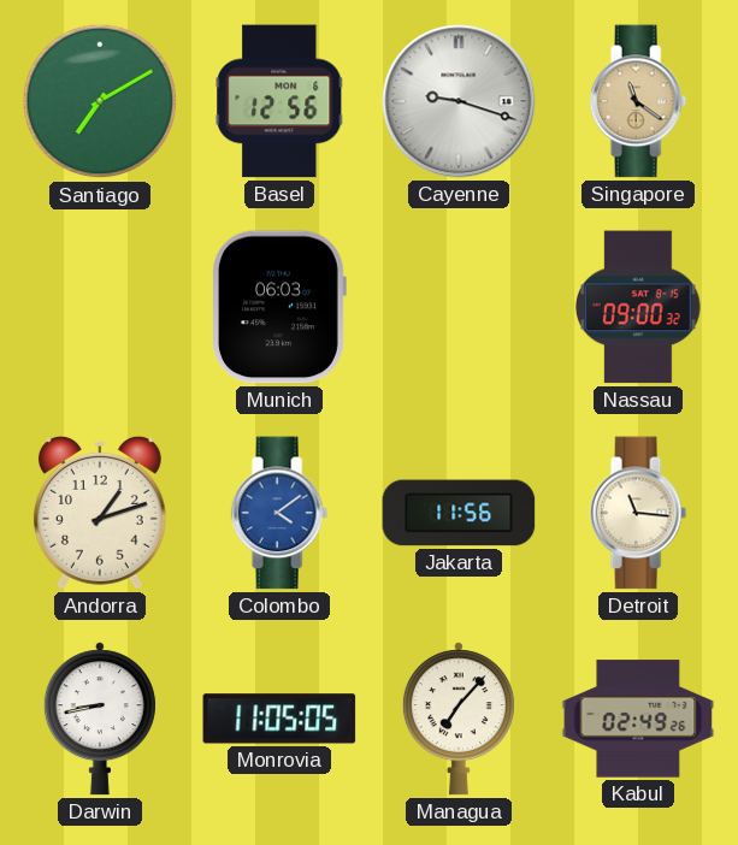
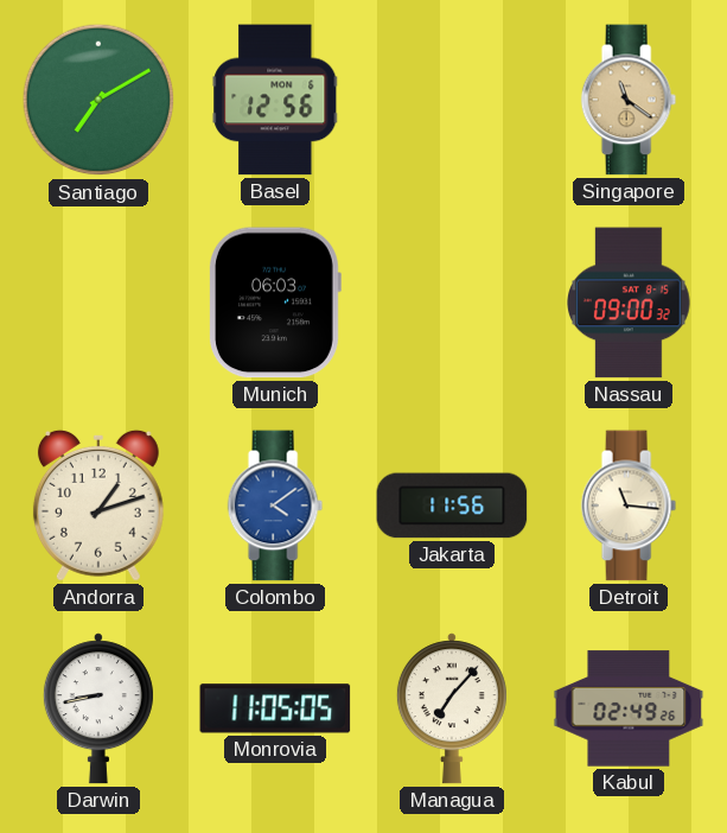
Cayenne: 9:18 -> none
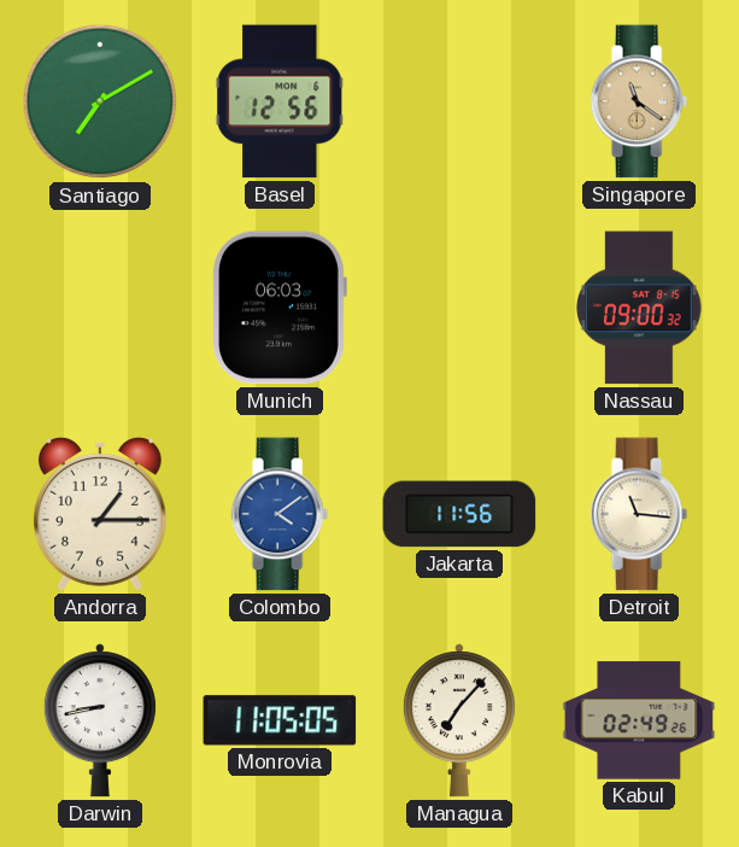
Andorra: 1:12 -> 1:15
